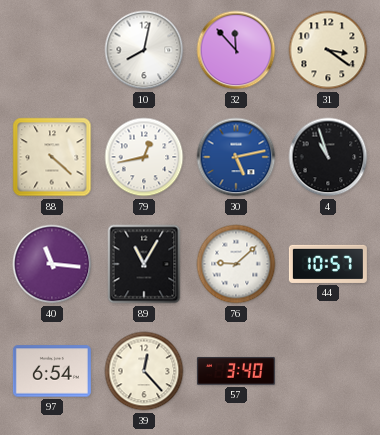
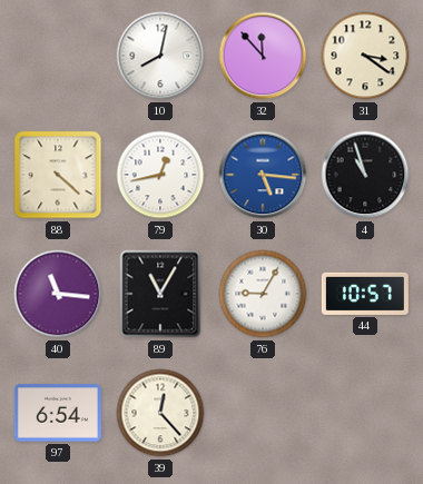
30: 5:13 -> 5:16
76: 9:08 -> 9:05
57: 3:40 -> none
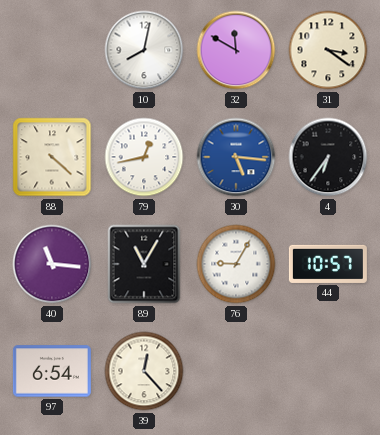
32: 11:53 -> 11:50
4: 10:57 -> 6:36
